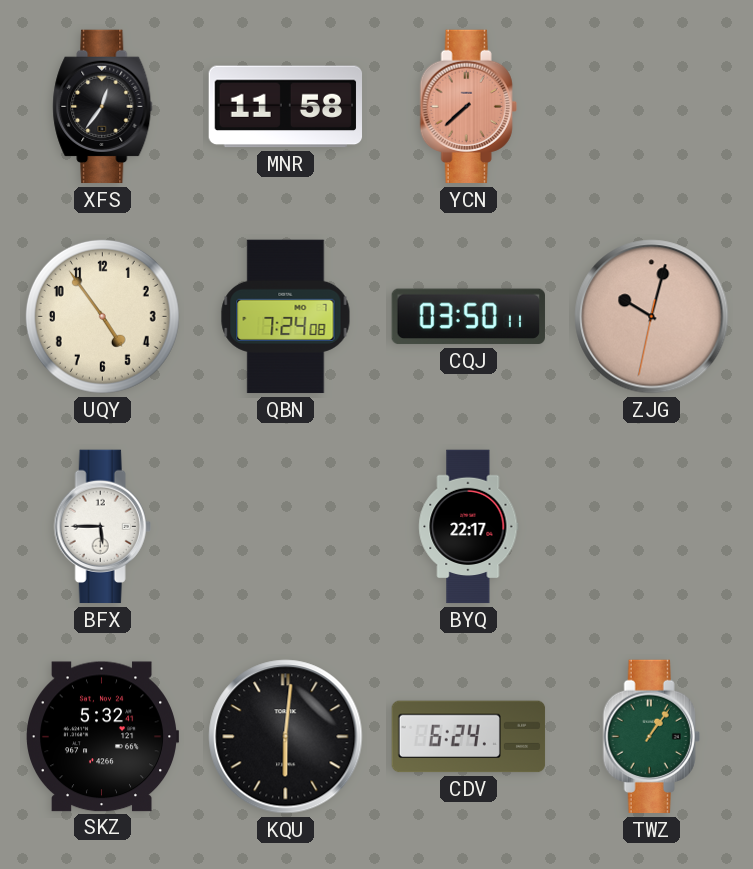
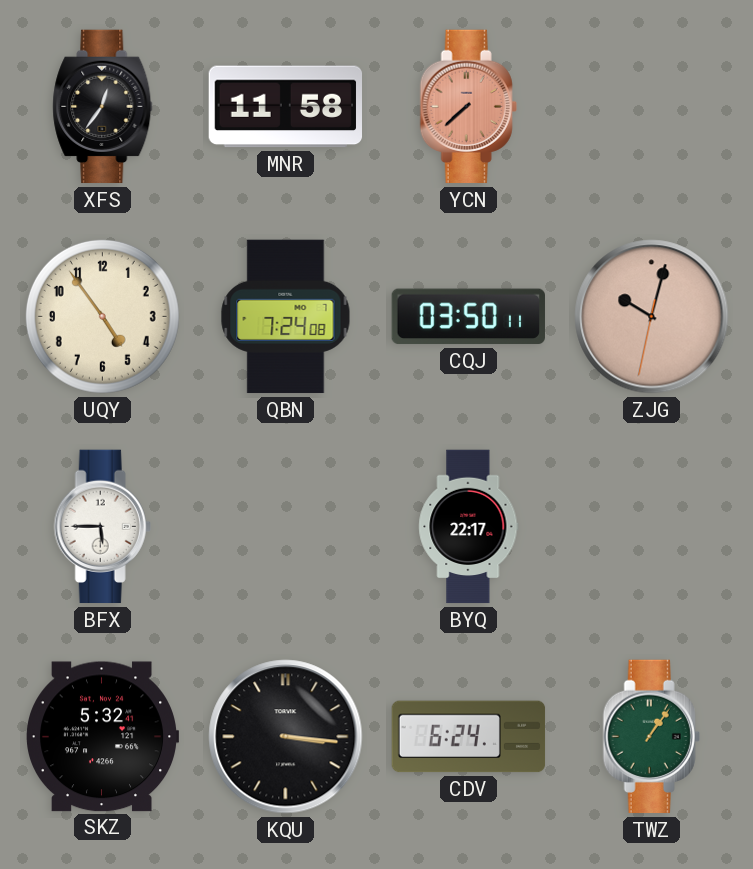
KQU: 6:01 -> 3:16
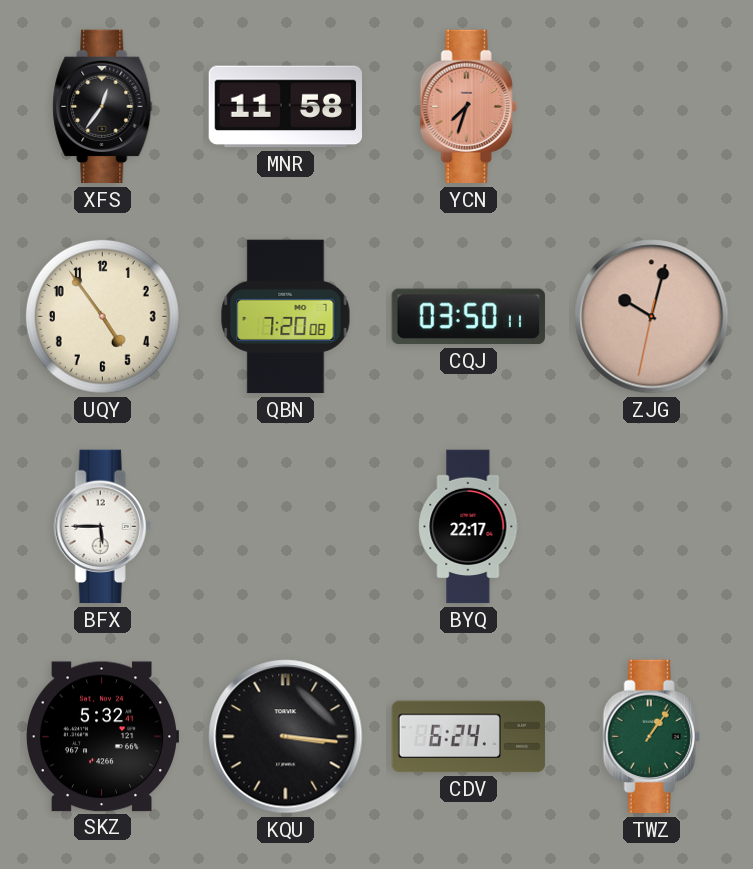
YCN: 7:38 -> 7:33
QBN: 7:24 -> 7:20
